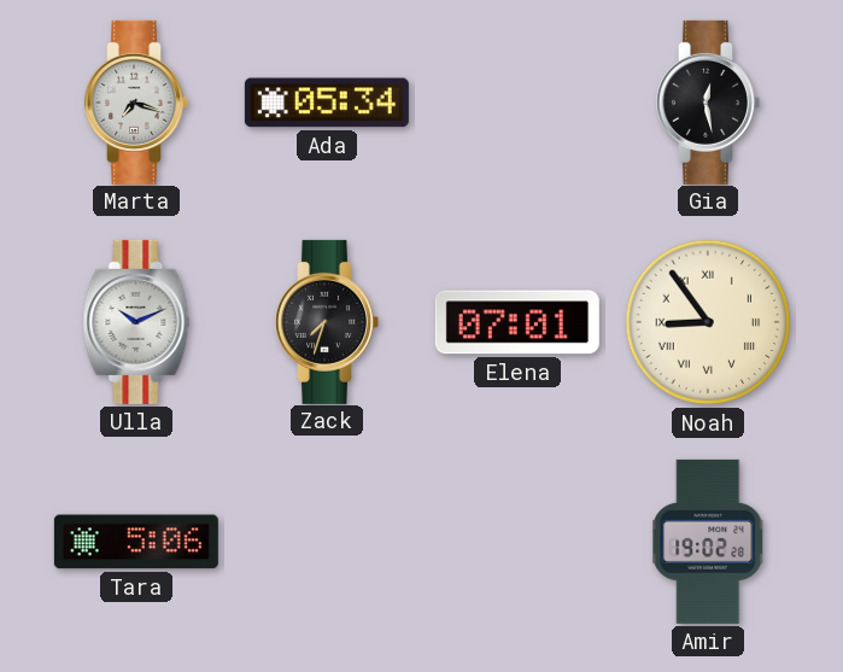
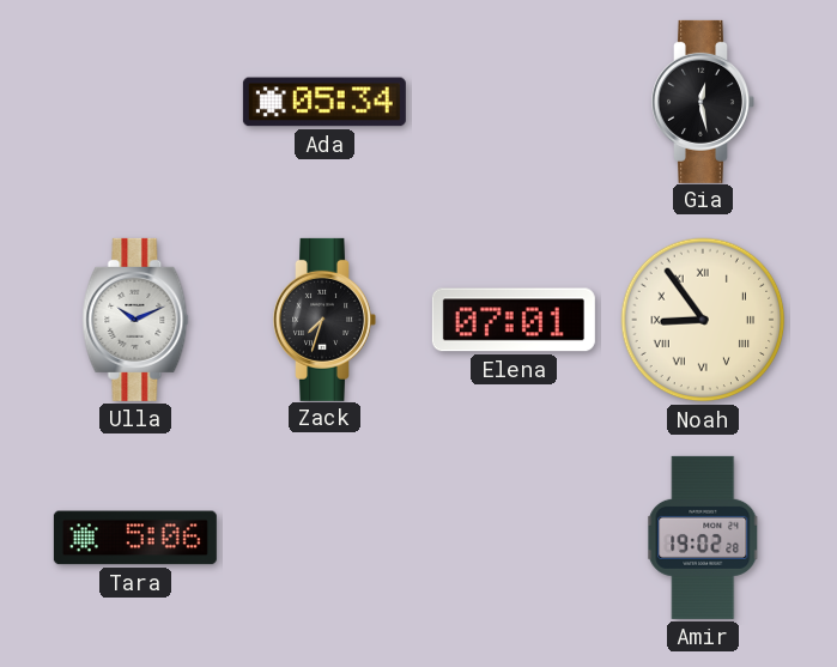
Marta: 7:18 -> none
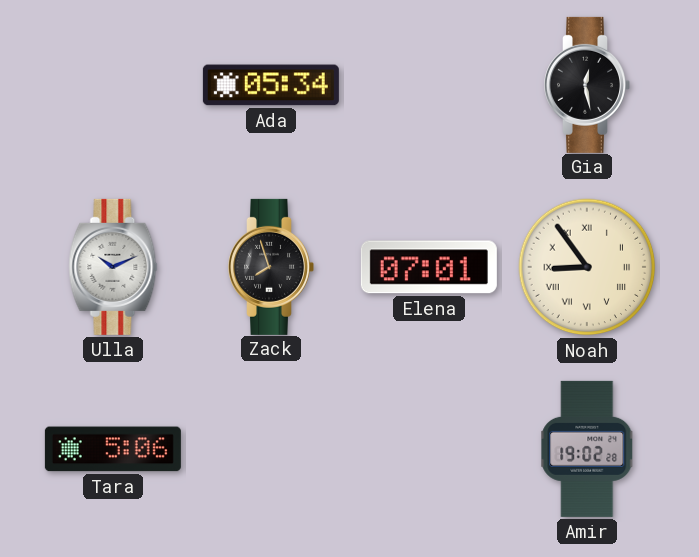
Zack: 7:33 -> 7:57
